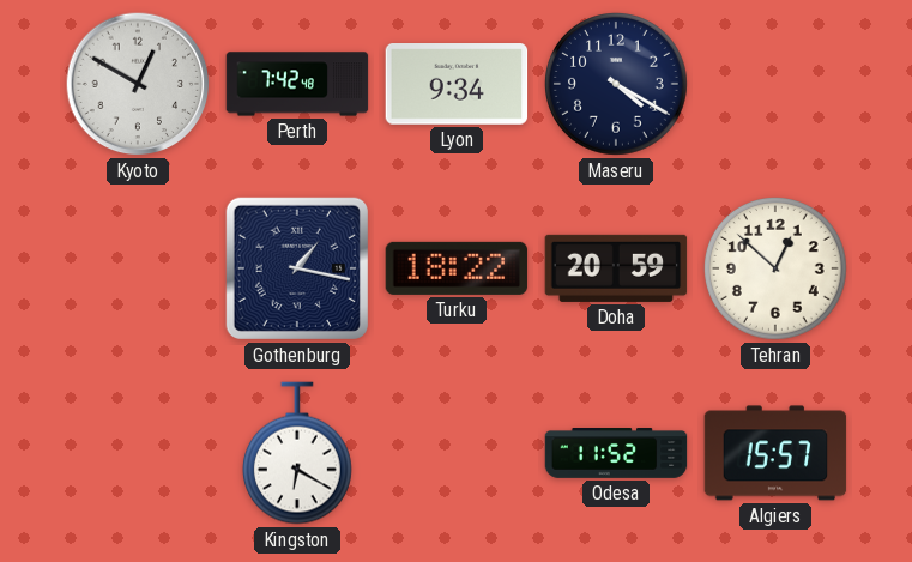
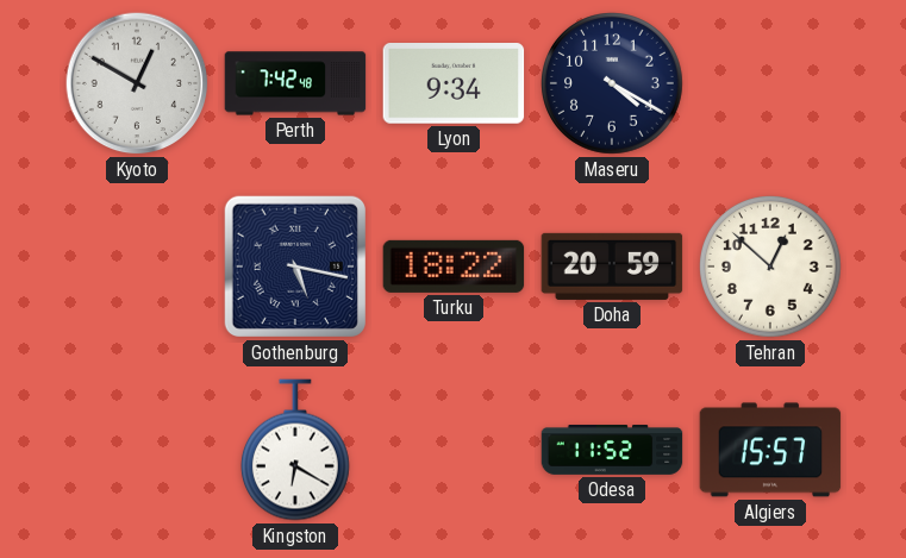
Gothenburg: 1:17 -> 5:17
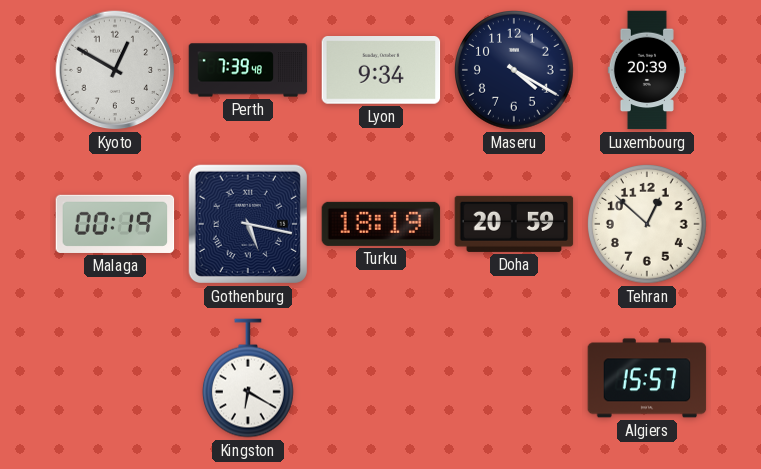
Perth: 7:42 -> 7:39
Luxembourg: none -> 20:39
Malaga: none -> 00:19
Turku: 18:22 -> 18:19
Odesa: 11:52 -> none
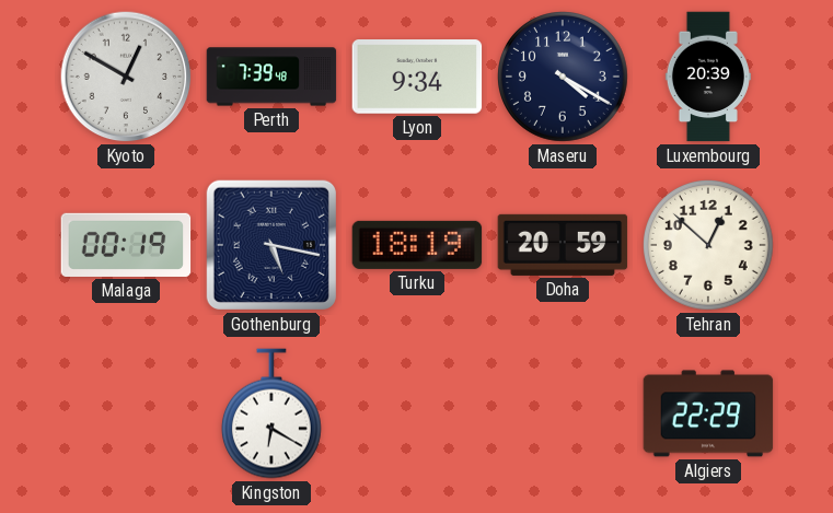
Algiers: 15:57 -> 22:29
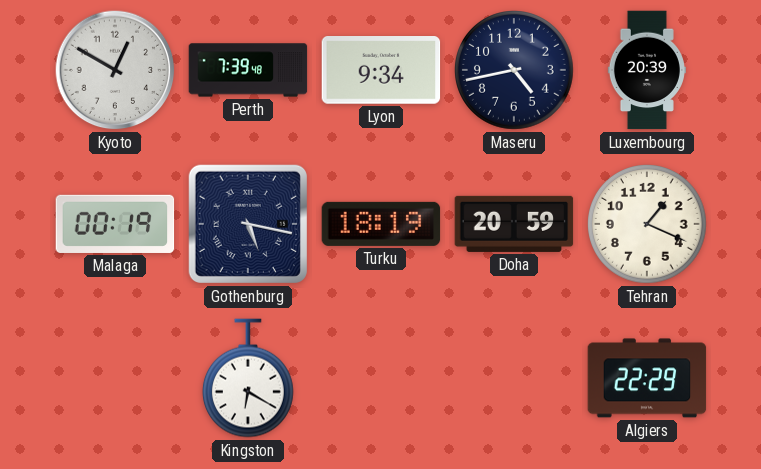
Maseru: 4:20 -> 4:43
Tehran: 12:52 -> 1:19
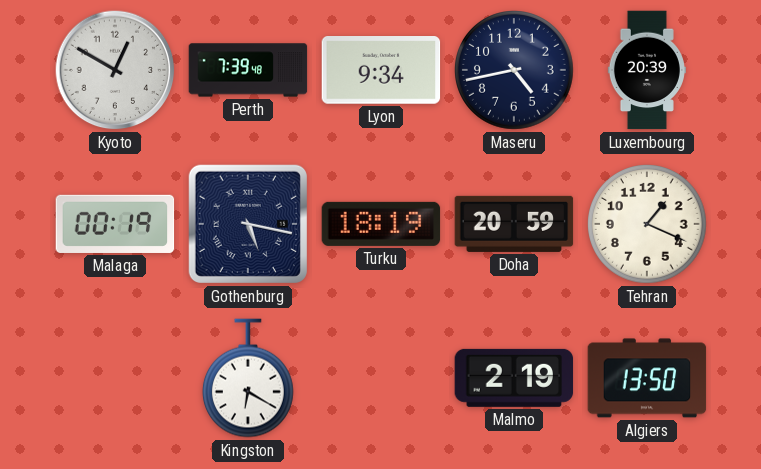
Malmo: none -> 2:19
Algiers: 22:29 -> 13:50
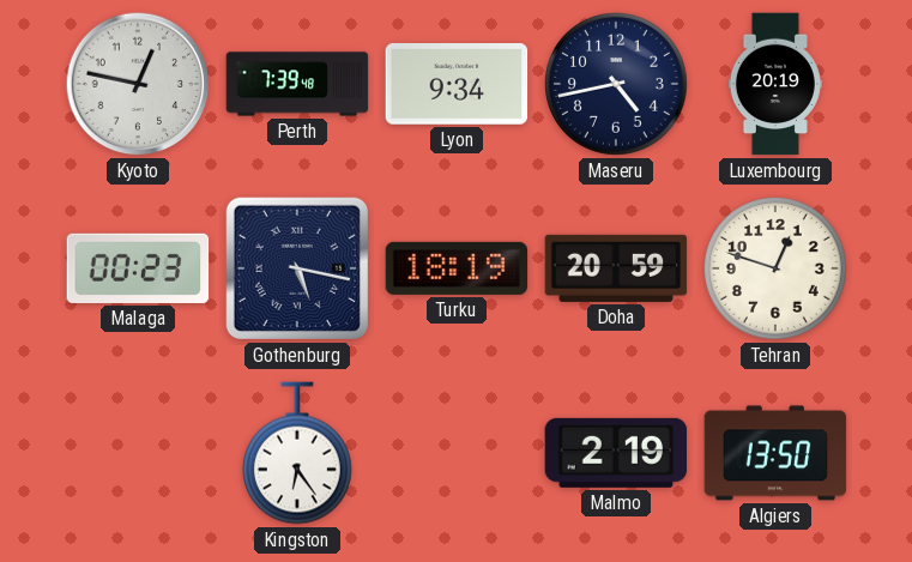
Kyoto: 12:50 -> 12:47
Luxembourg: 20:39 -> 20:19
Malaga: 00:19 -> 00:23
Tehran: 1:19 -> 12:48
Kingston: 6:20 -> 6:24
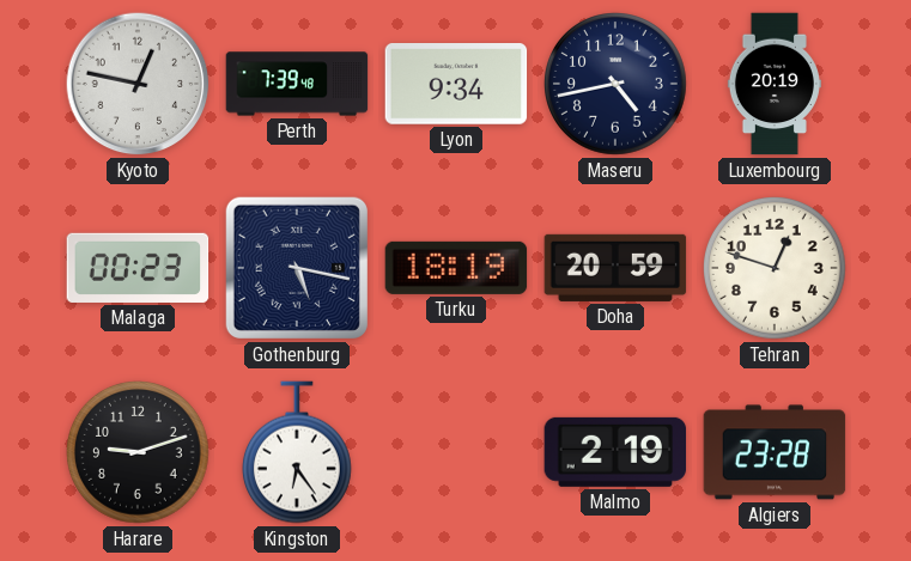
Harare: none -> 9:12
Algiers: 13:50 -> 23:28
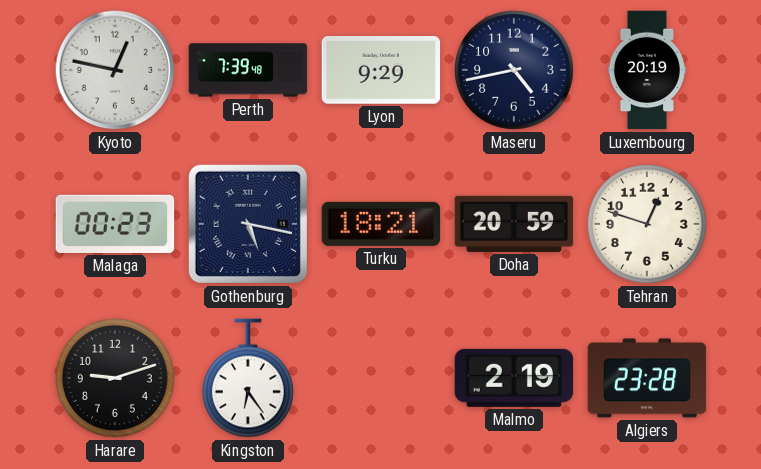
Lyon: 9:34 -> 9:29
Turku: 18:19 -> 18:21
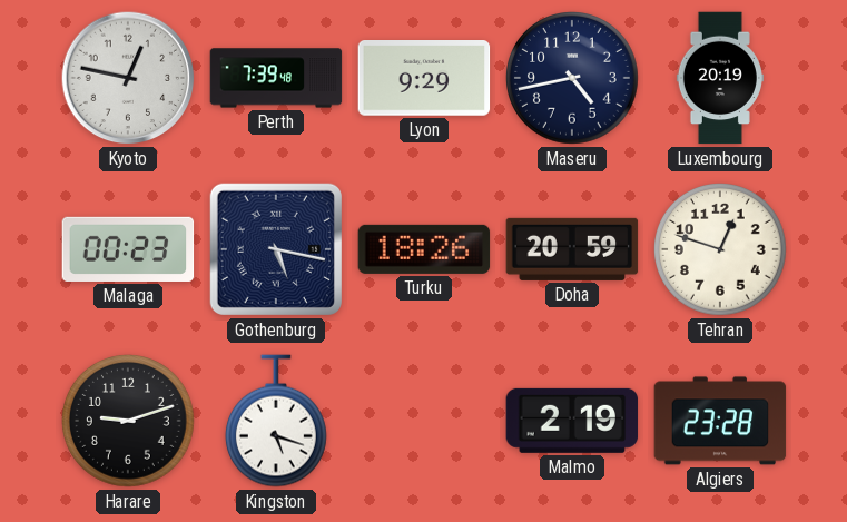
Turku: 18:21 -> 18:26
Kingston: 6:24 -> 5:18
